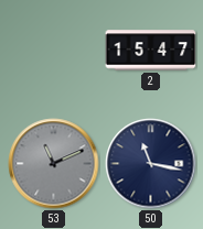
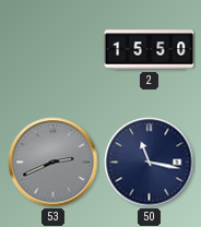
2: 15:47 -> 15:50
53: 11:11 -> 2:41
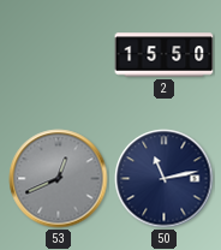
53: 2:41 -> 12:41
50: 11:17 -> 11:13
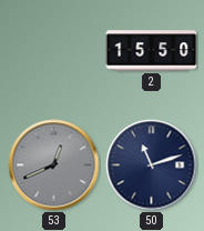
50: 11:13 -> 11:12
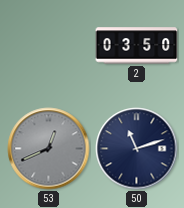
2: 15:50 -> 03:50
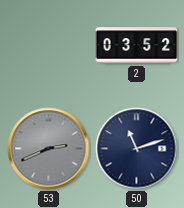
2: 03:50 -> 03:52
53: 12:41 -> 2:41
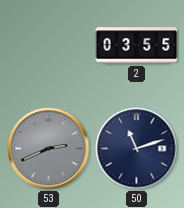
2: 03:52 -> 03:55
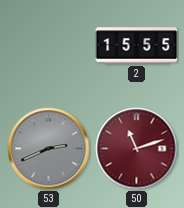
2: 03:55 -> 15:55
50 dial: navy -> burgundy
